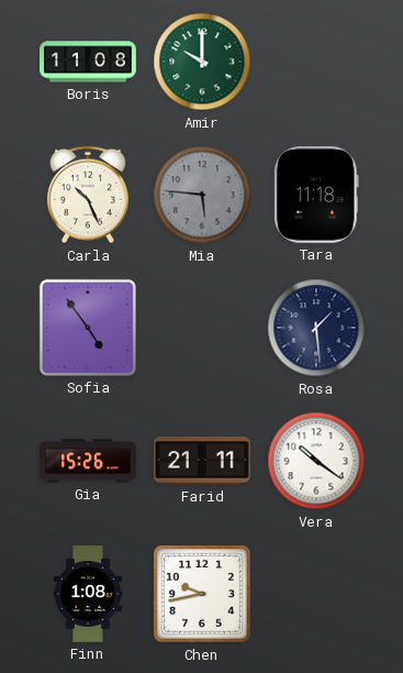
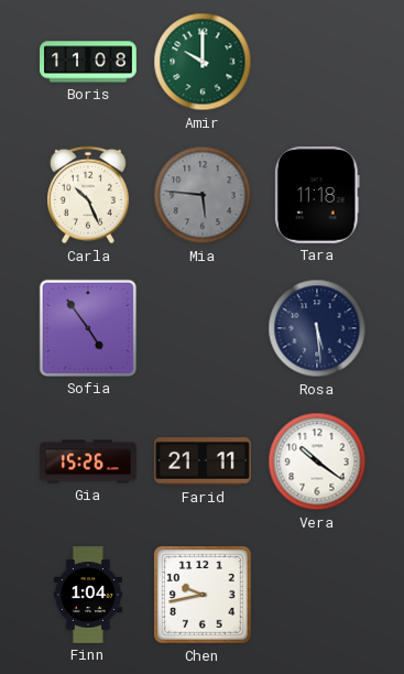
Rosa: 1:29 -> 5:29
Finn: 1:08 -> 1:04
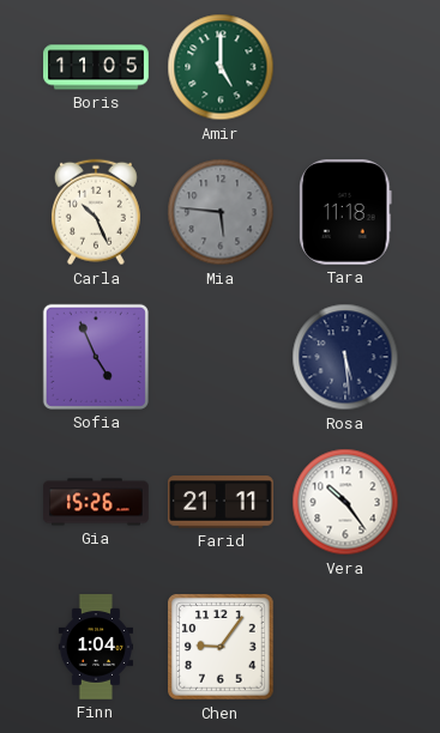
Boris: 11:08 -> 11:05
Amir: 10:00 -> 5:00
Sofia: 4:54 -> 4:56
Vera: 10:21 -> 10:24
Chen: 9:43 -> 9:06
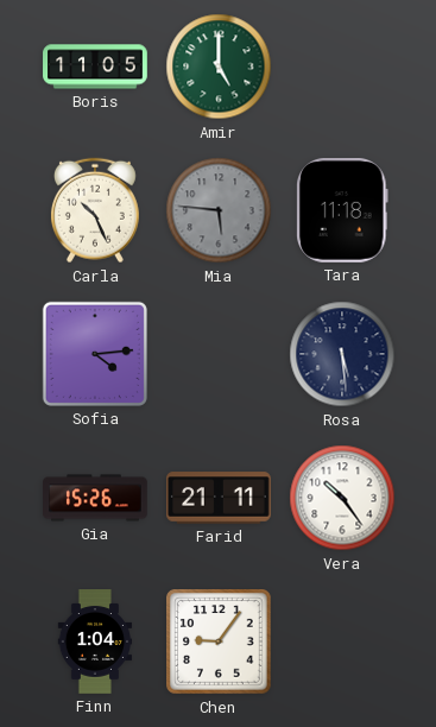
Sofia: 4:56 -> 4:14
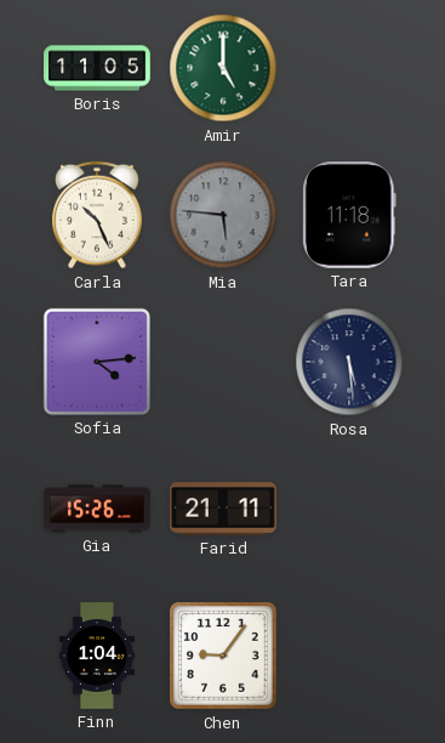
Vera: 10:24 -> none
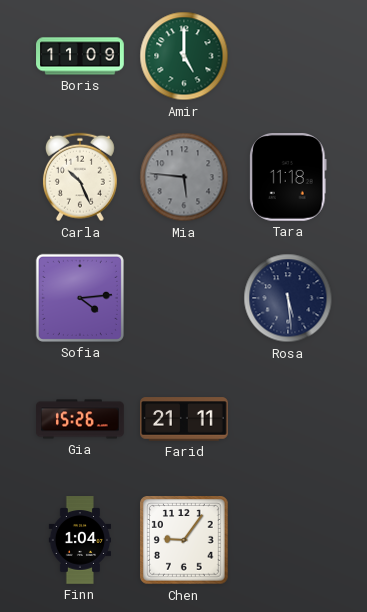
Boris: 11:05 -> 11:09
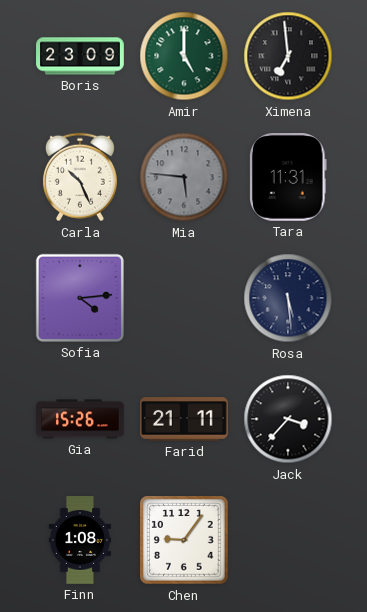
Boris: 11:09 -> 23:09
Ximena: none -> 6:59
Tara: 11:18 -> 11:31
Jack: none -> 3:37
Finn: 1:04 -> 1:08
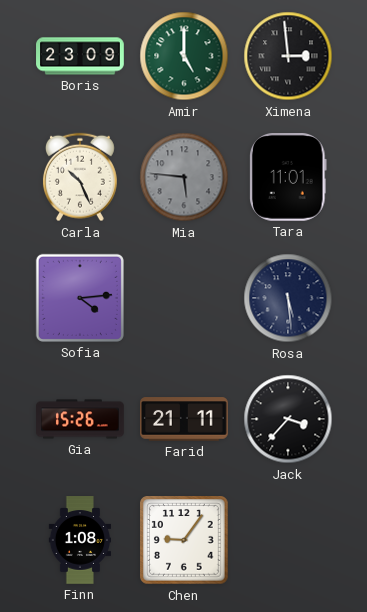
Ximena: 6:59 -> 2:59
Tara: 11:31 -> 11:01
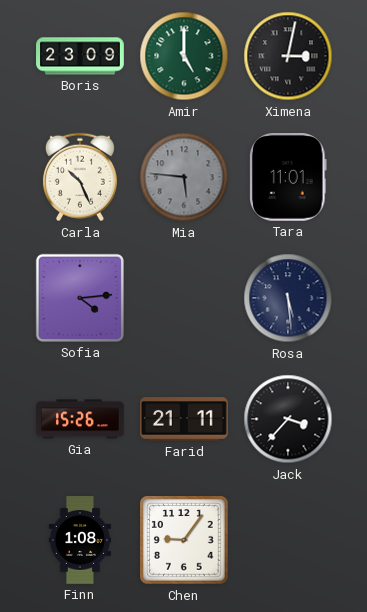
Ximena: 2:59 -> 3:02
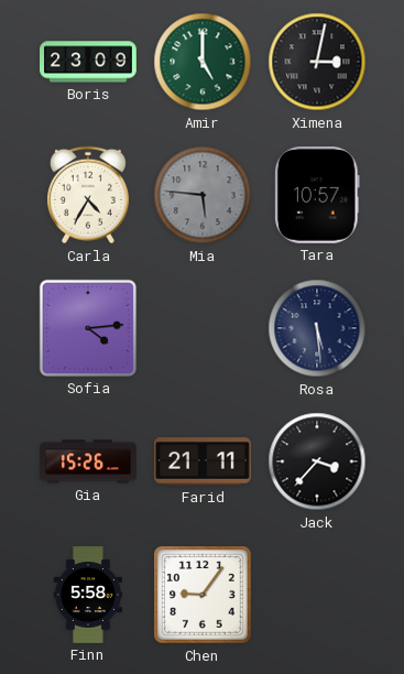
Carla: 10:26 -> 4:35
Tara: 11:01 -> 10:57
Finn: 1:08 -> 5:58
